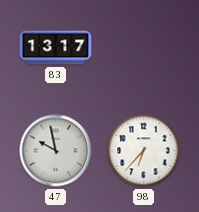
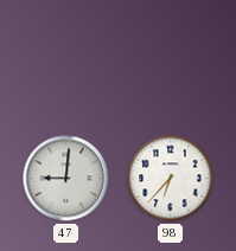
83: 13:17 -> none
47: 9:58 -> 9:01
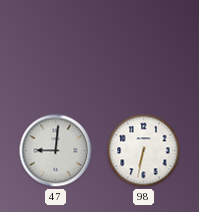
98: 6:37 -> 6:32
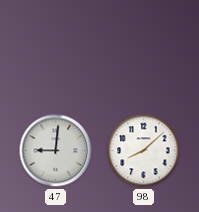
98: 6:32 -> 8:08
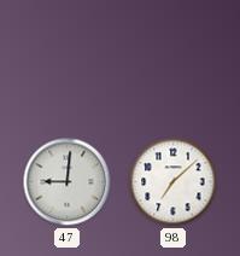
98: 8:08 -> 7:08
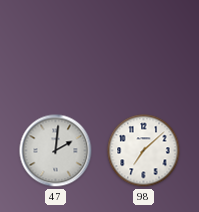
47: 9:01 -> 2:01
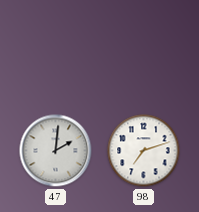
98: 7:08 -> 7:12
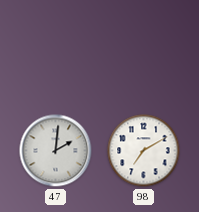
98: 7:12 -> 7:10
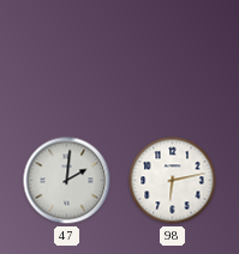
98: 7:10 -> 6:13
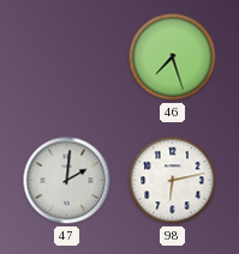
46: none -> 7:27
